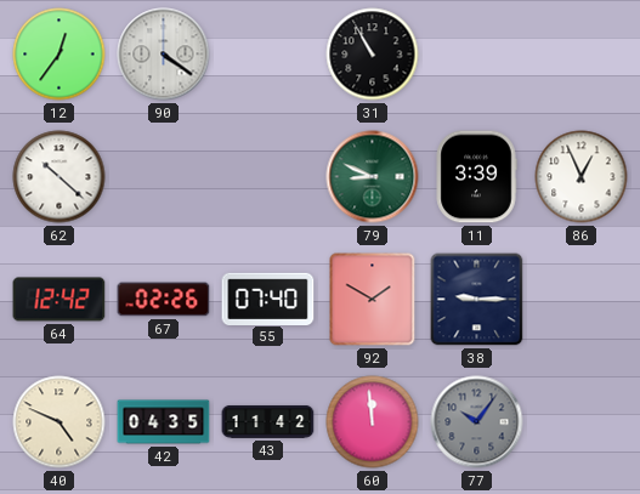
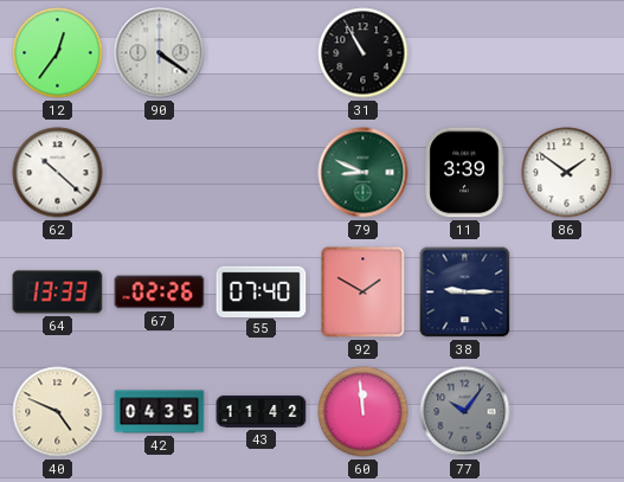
86: 12:56 -> 1:51
64: 12:42 -> 13:33
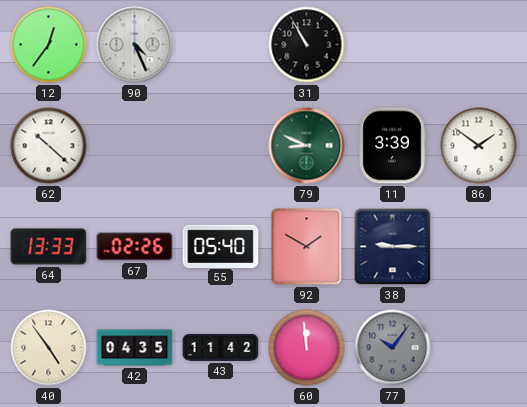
90: 4:21 -> 4:26
55: 07:40 -> 05:40
40: 4:49 -> 4:54
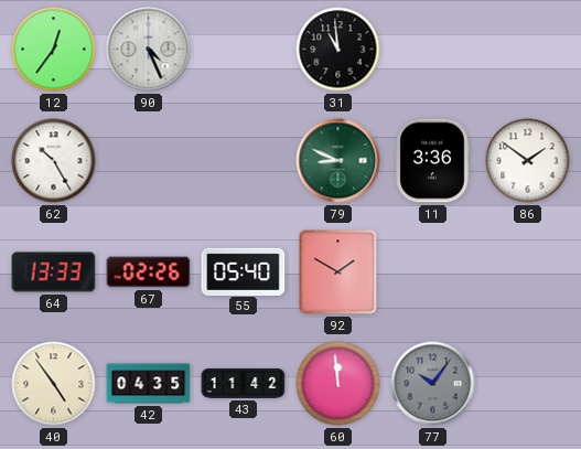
31: 10:55 -> 10:59
62: 10:22 -> 10:25
11: 3:39 -> 3:36
38: 9:15 -> none
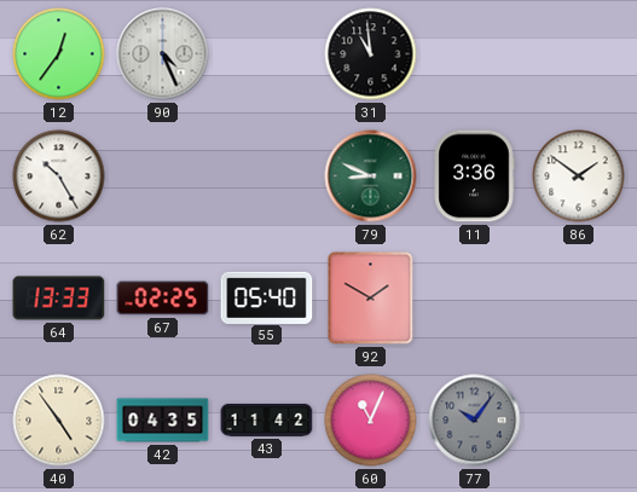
67: 02:26 -> 02:25
60: 11:59 -> 11:04
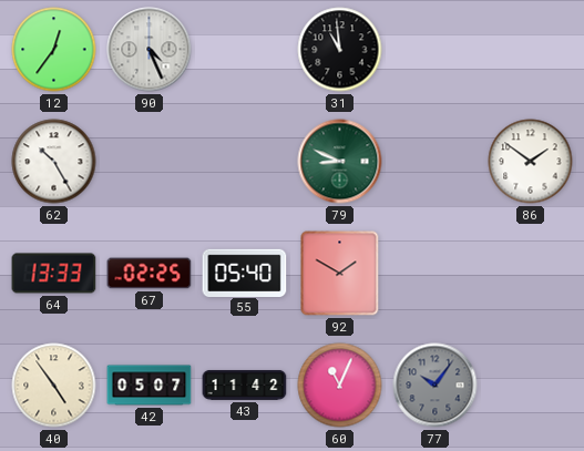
11: 3:36 -> none
42: 04:35 -> 05:07
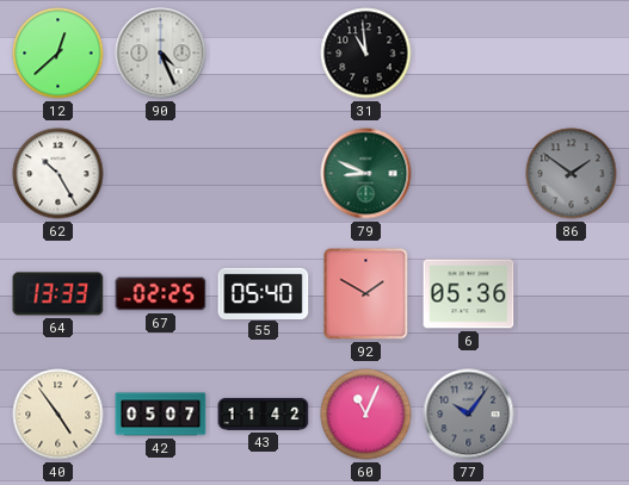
12: 12:36 -> 12:38
86 dial: white -> grey
6: none -> 05:36
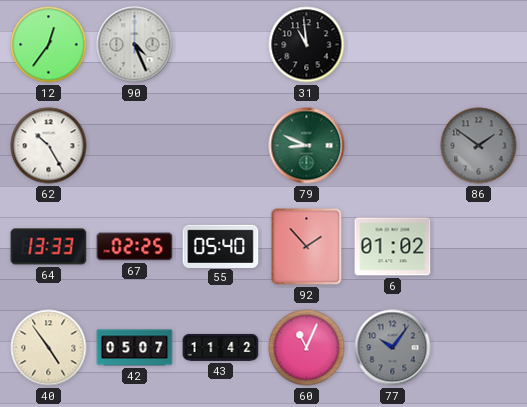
12: 12:38 -> 12:36
92: 1:50 -> 1:53
6: 05:36 -> 01:02
